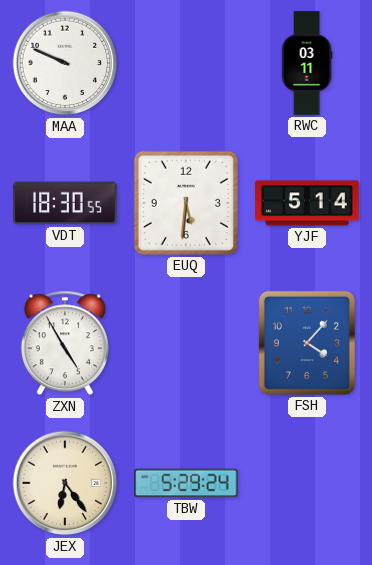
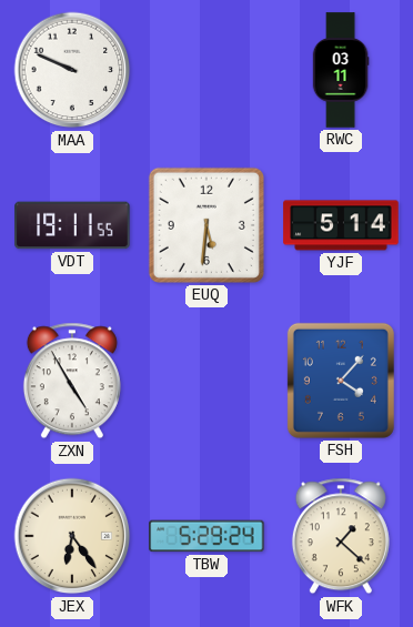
VDT: 18:30 -> 19:11
WFK: none -> 1:22
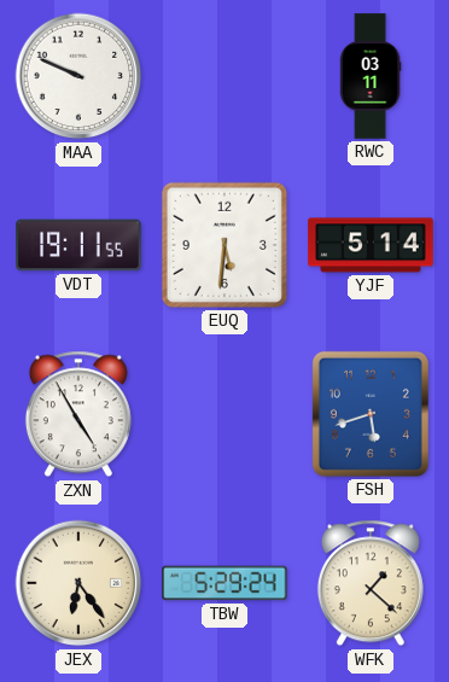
FSH: 4:07 -> 5:42
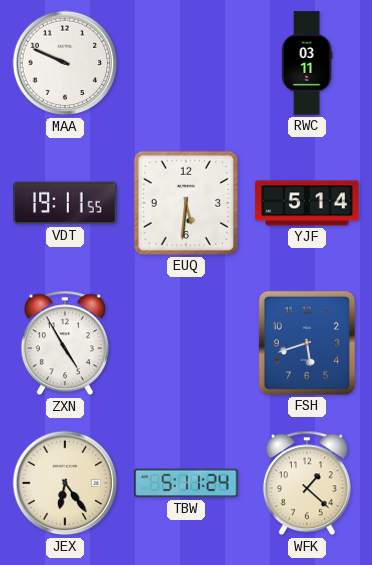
TBW: 5:29 -> 5:11
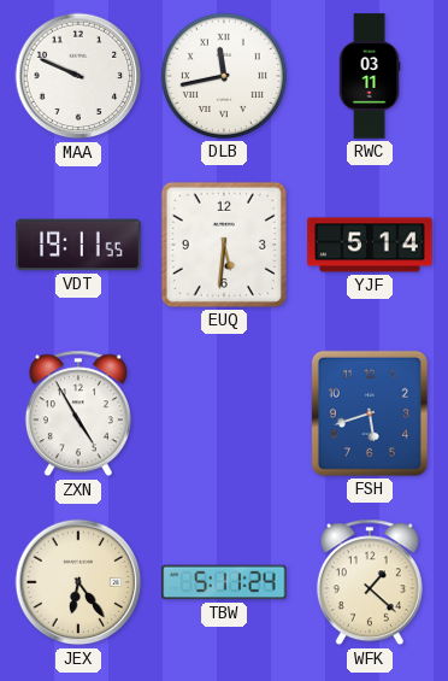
DLB: none -> 11:43
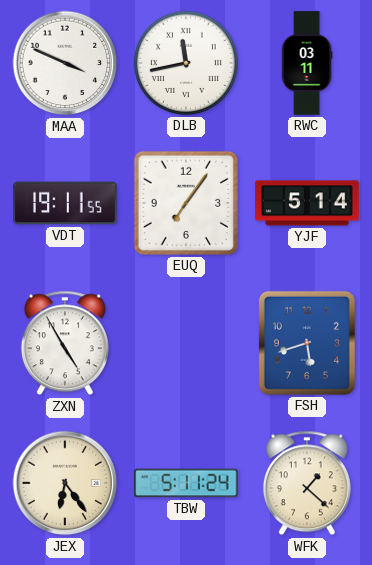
MAA: 9:49 -> 3:49
EUQ: 5:31 -> 7:06
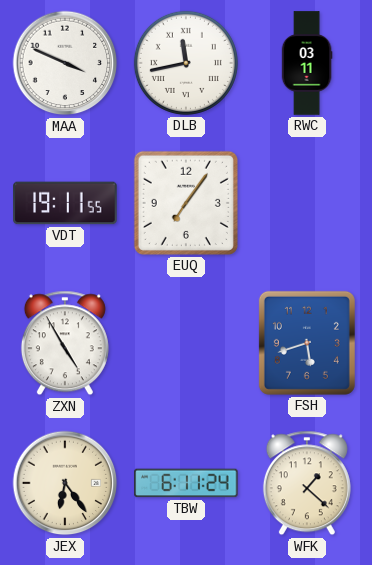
YJF: 5:14 -> none
TBW: 5:11 -> 6:11
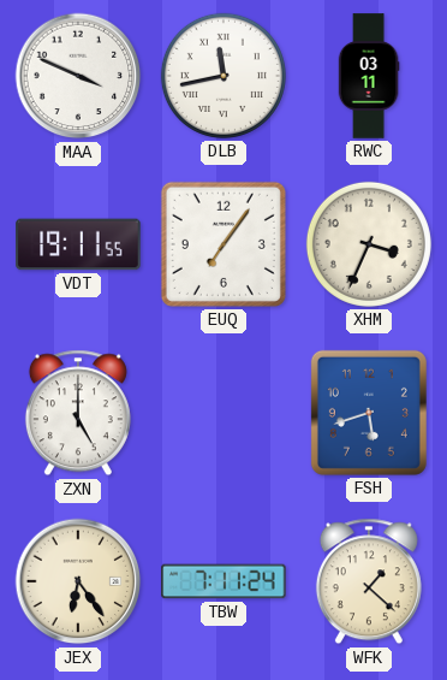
XHM: none -> 3:34
ZXN: 4:55 -> 5:00
TBW: 6:11 -> 7:11
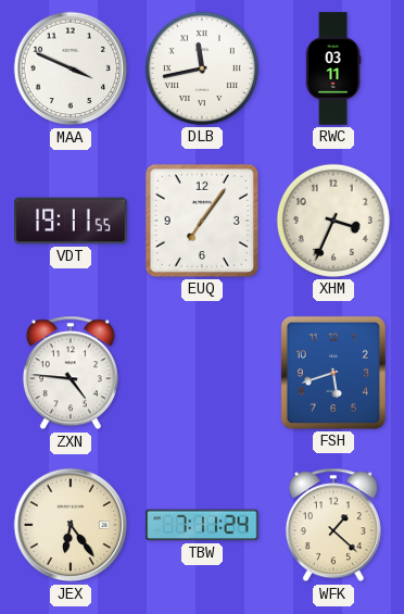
ZXN: 5:00 -> 4:46
